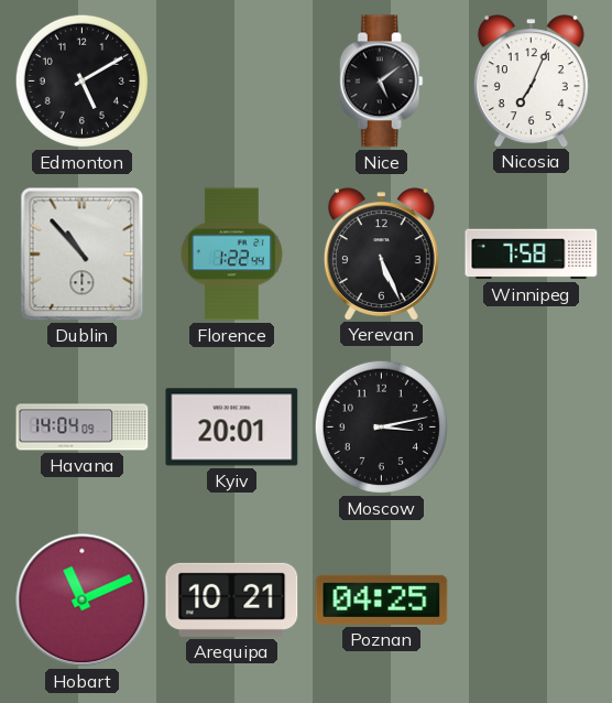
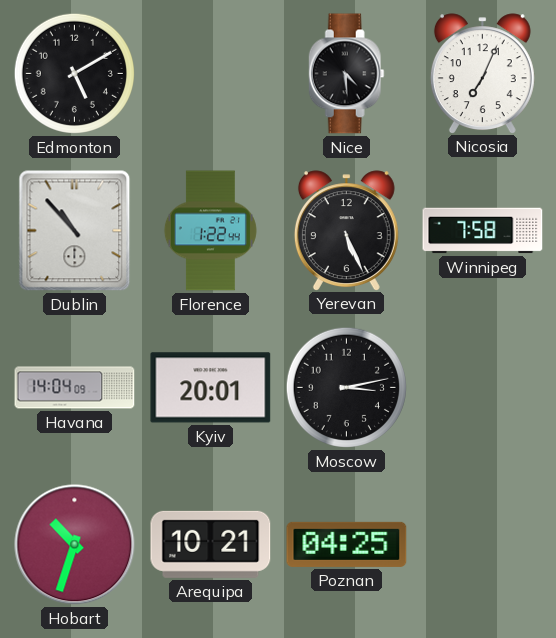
Nice: 5:09 -> 4:29
Hobart: 11:11 -> 10:33
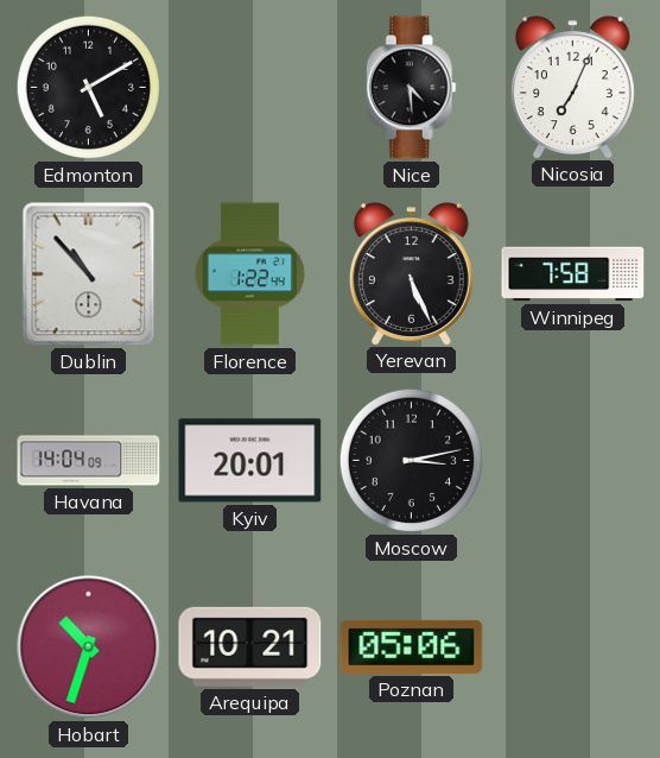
Poznan: 04:25 -> 05:06
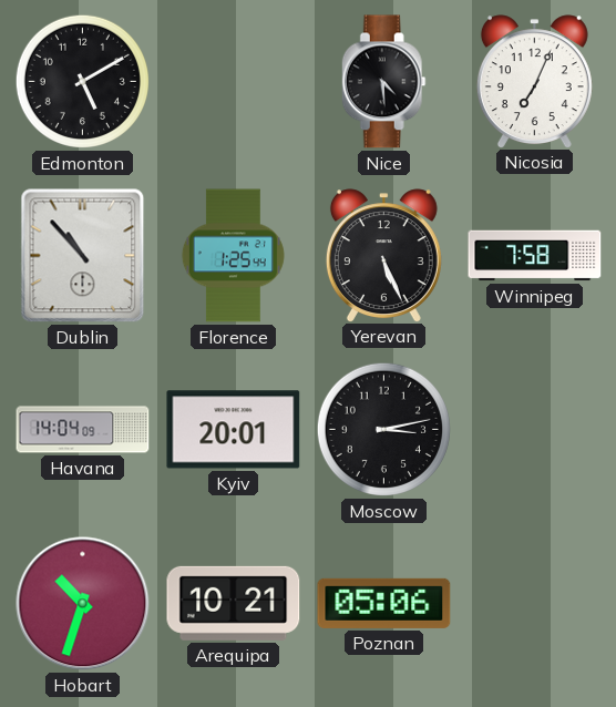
Florence: 1:22 -> 1:25
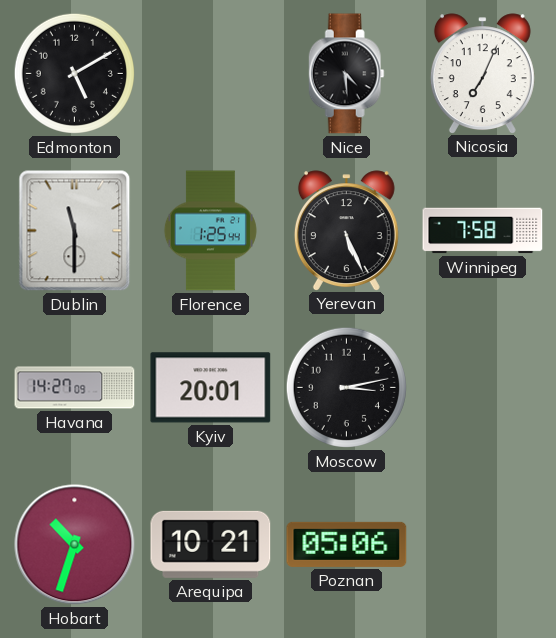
Dublin: 10:53 -> 11:30
Havana: 14:04 -> 14:27
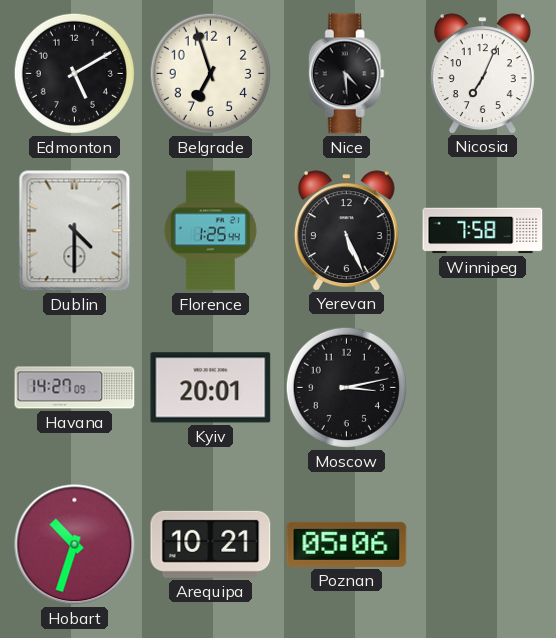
Belgrade: none -> 6:57
Dublin: 11:30 -> 4:30
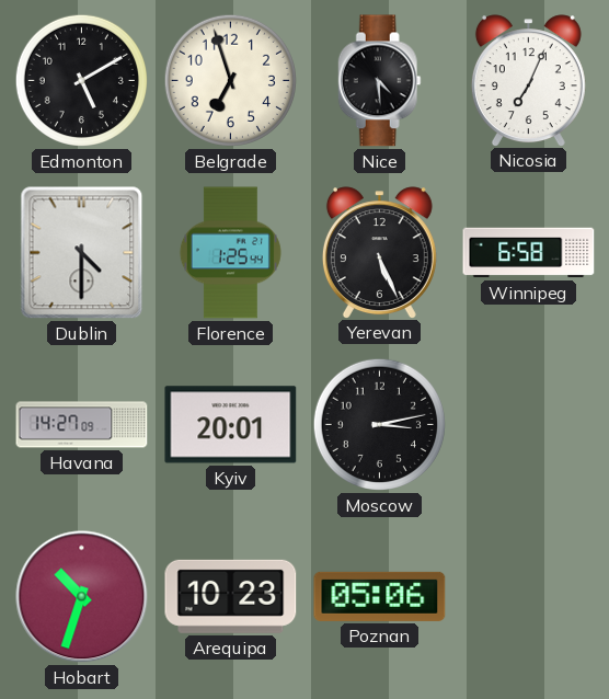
Winnipeg: 7:58 -> 6:58
Arequipa: 10:21 -> 10:23
